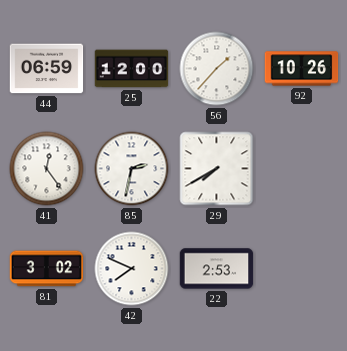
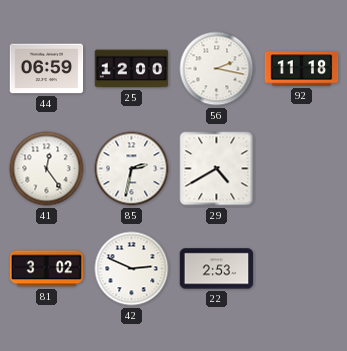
56: 1:37 -> 2:17
92: 10:26 -> 11:18
29: 7:40 -> 4:40
42: 7:49 -> 2:49
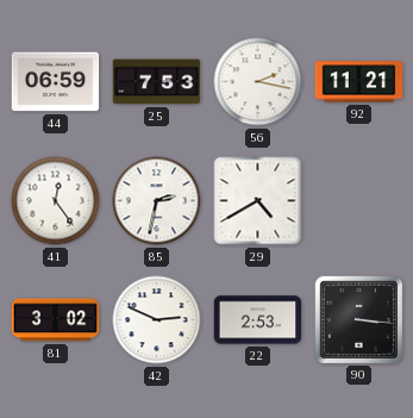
25: 12:00 -> 7:53
92: 11:18 -> 11:21
90: none -> 3:16
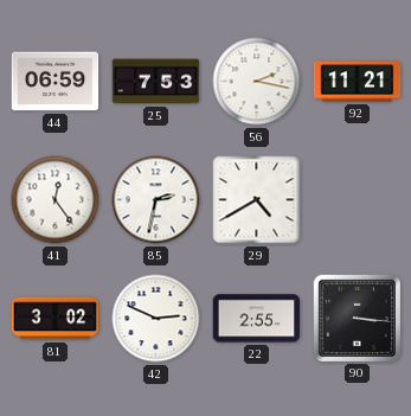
22: 2:53 -> 2:55
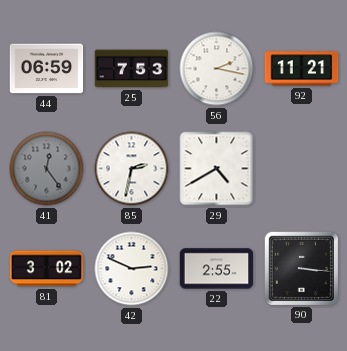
41 dial: white -> grey
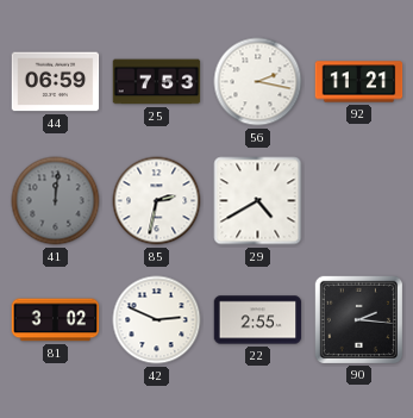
41: 12:24 -> 12:01
90: 3:16 -> 2:16
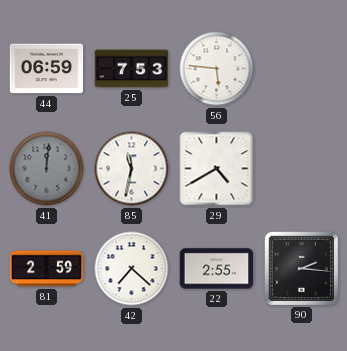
56: 2:17 -> 5:46
92: 11:21 -> none
85: 2:32 -> 11:32
81: 3:02 -> 2:59
42: 2:49 -> 7:22
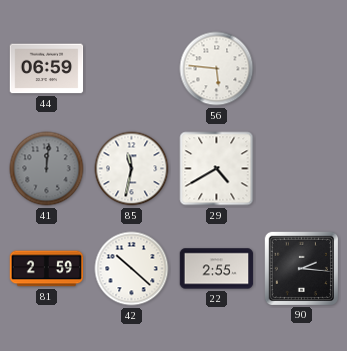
25: 7:53 -> none
42: 7:22 -> 10:22
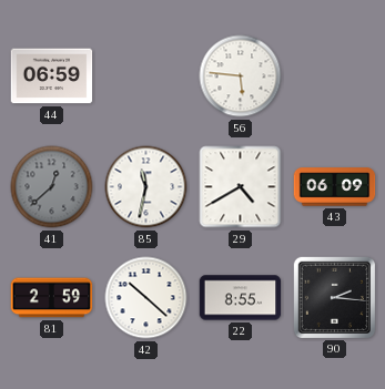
41: 12:01 -> 12:38
43: none -> 06:09
22: 2:55 -> 8:55
